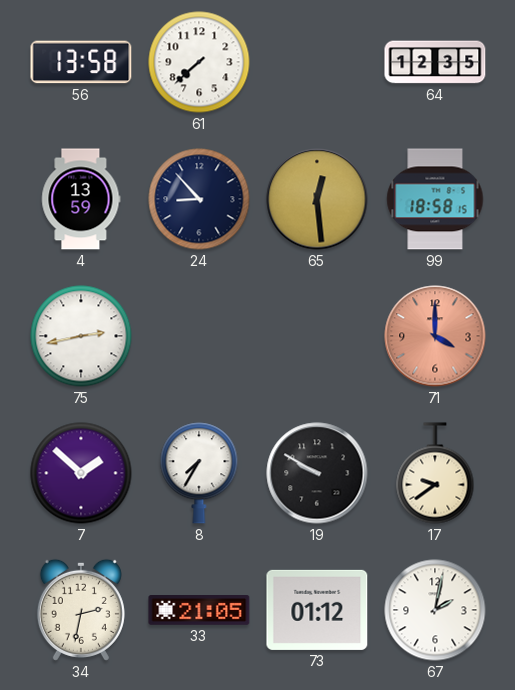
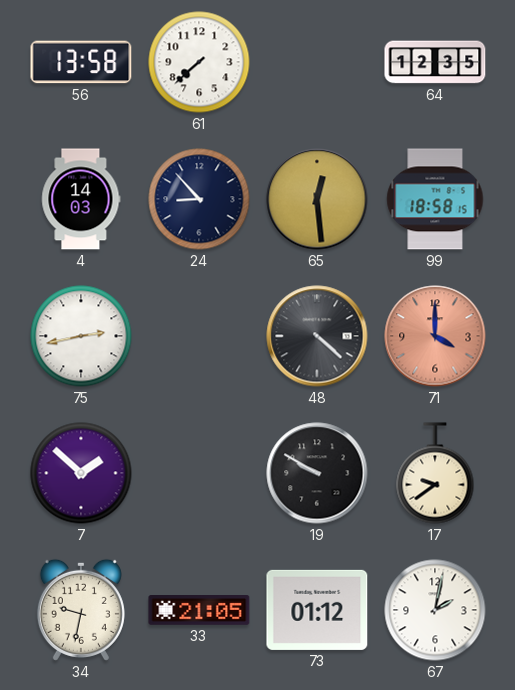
4: 13:59 -> 14:03
48: none -> 4:22
8: 7:35 -> none
34: 2:32 -> 9:32
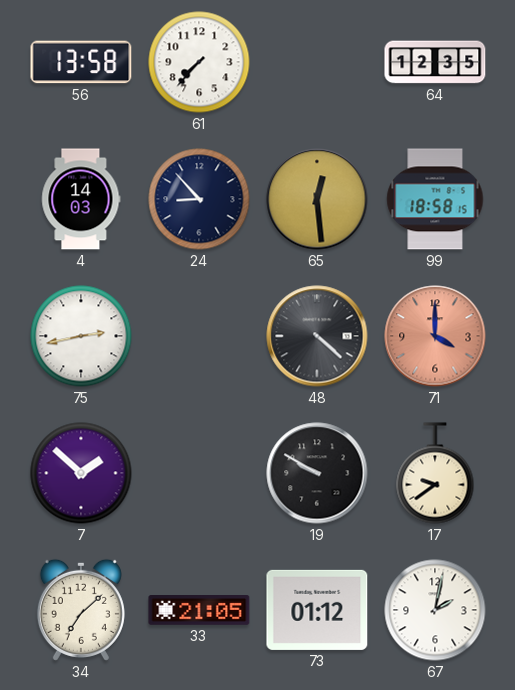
61: 7:38 -> 7:37
34: 9:32 -> 7:08
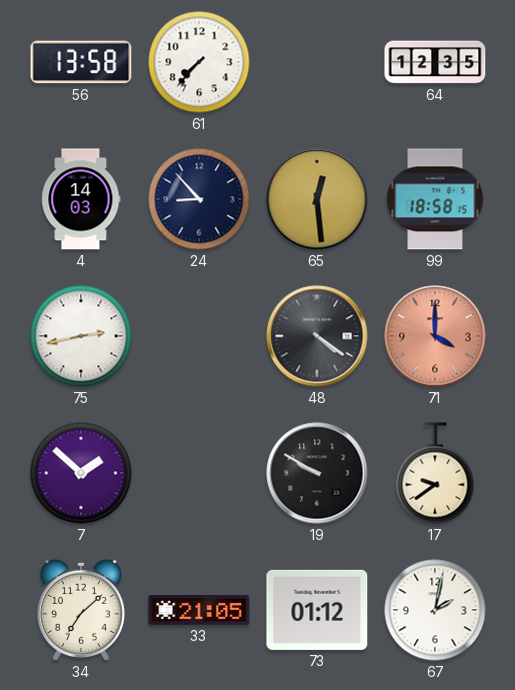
48: 4:22 -> 4:21
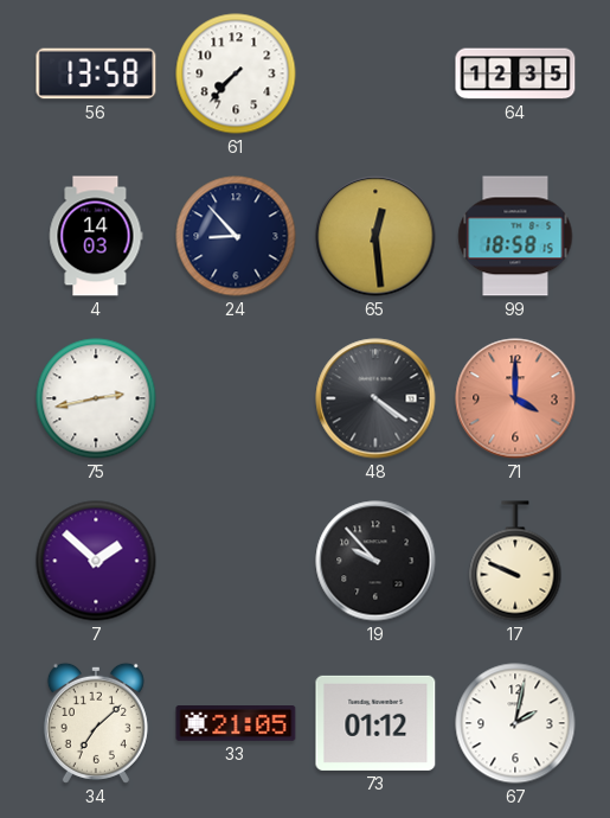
19: 9:50 -> 9:53
17: 9:39 -> 9:49
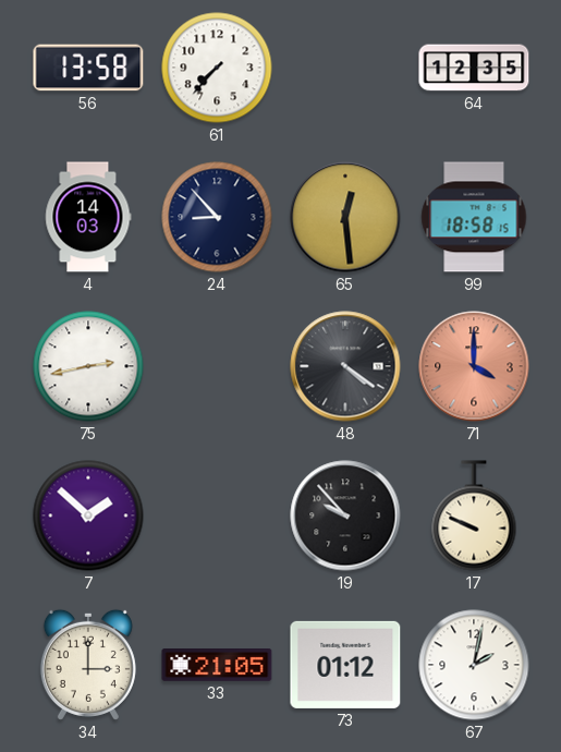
34: 7:08 -> 3:00
